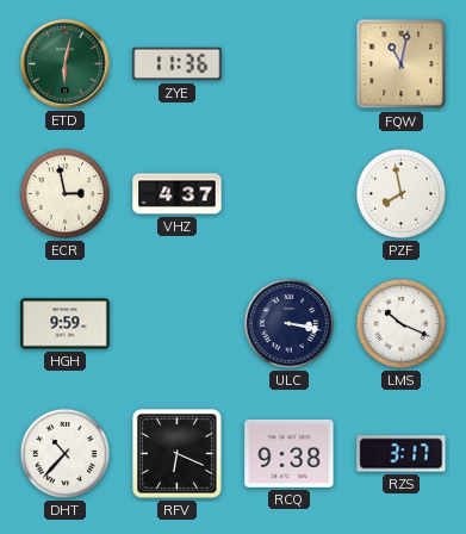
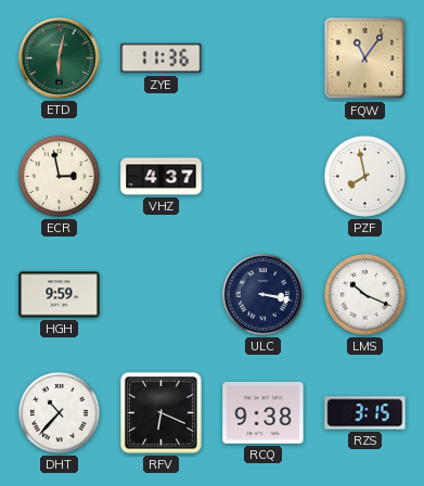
FQW: 11:02 -> 11:06
RZS: 3:17 -> 3:15
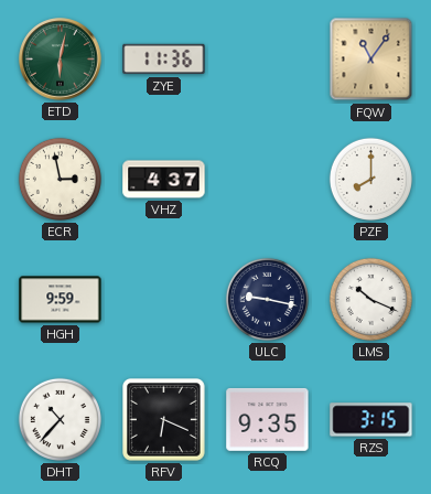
PZF: 7:58 -> 8:00
ULC: 3:17 -> 9:17
RCQ: 9:38 -> 9:35
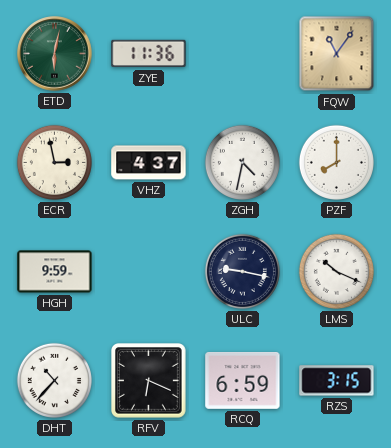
ZGH: none -> 4:32
RCQ: 9:35 -> 6:59
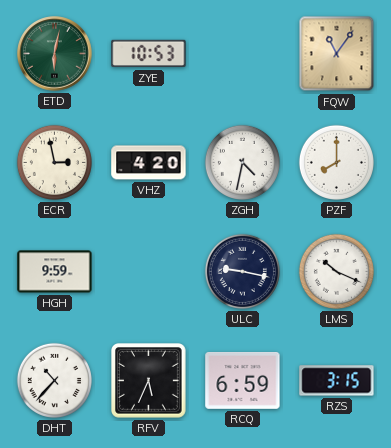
ZYE: 11:36 -> 10:53
VHZ: 4:37 -> 4:20
RFV: 6:19 -> 5:34
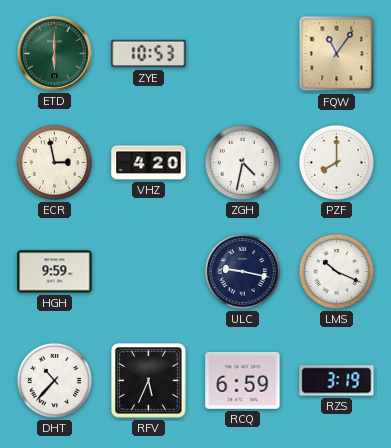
ETD: 6:02 -> 6:00
RZS: 3:15 -> 3:19
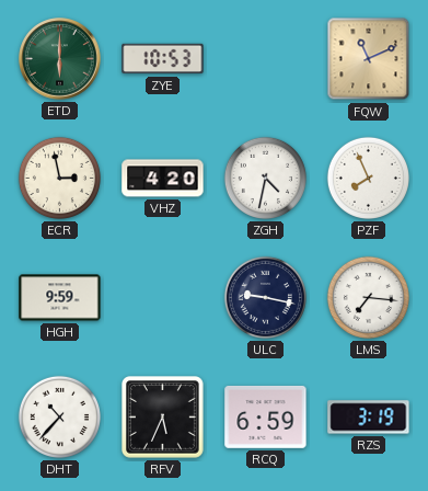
FQW: 11:06 -> 11:11
PZF: 8:00 -> 7:56
LMS: 10:19 -> 7:16
